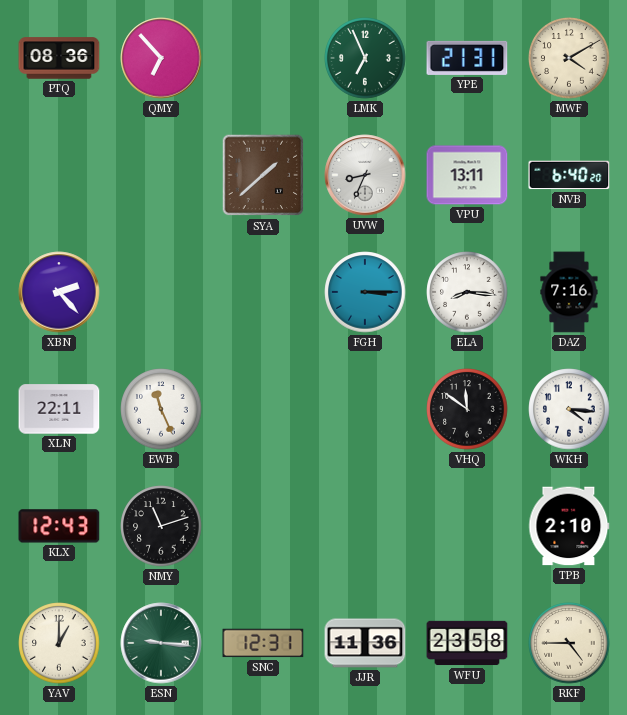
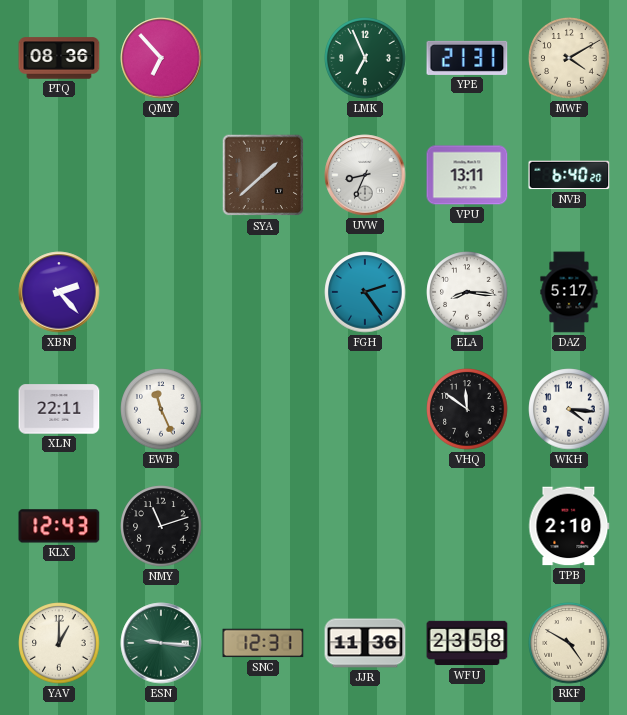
FGH: 3:15 -> 2:24
DAZ: 7:16 -> 5:17
RKF: 4:45 -> 4:50
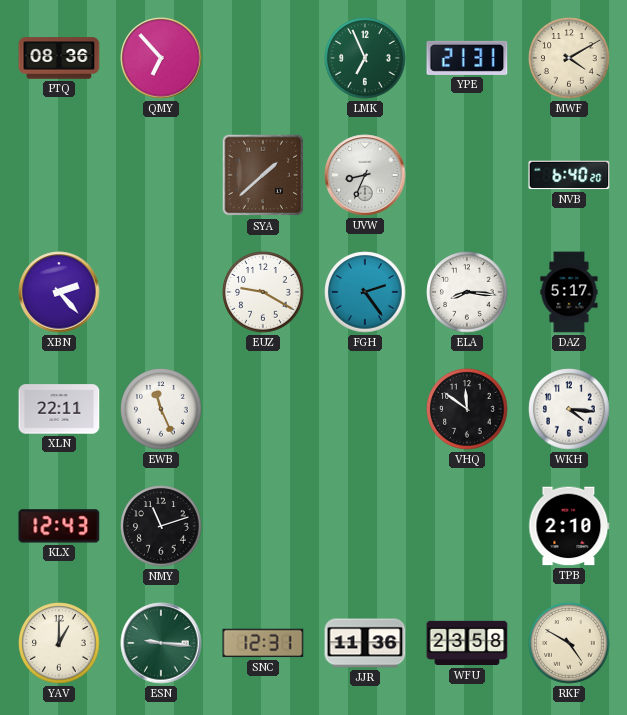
VPU: 13:11 -> none
EUZ: none -> 9:20
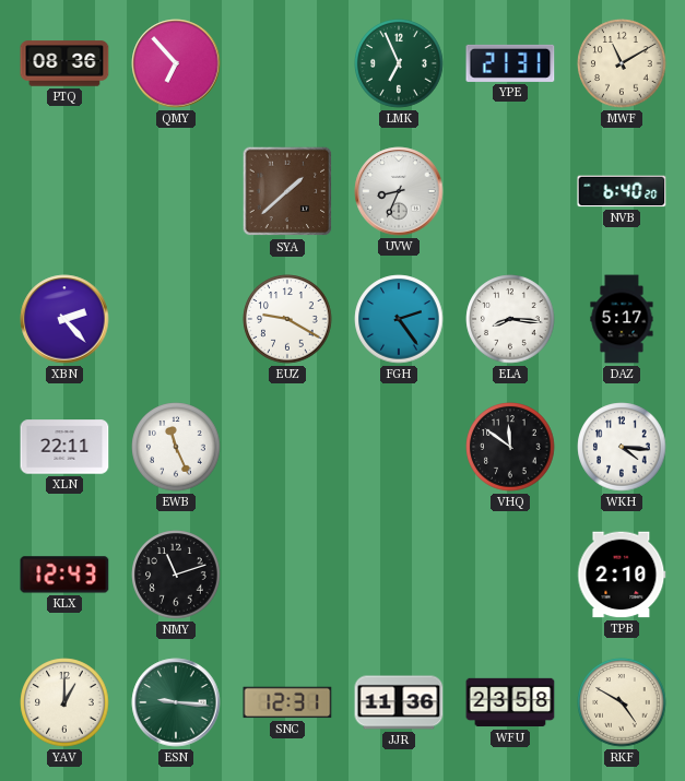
MWF: 4:10 -> 11:10
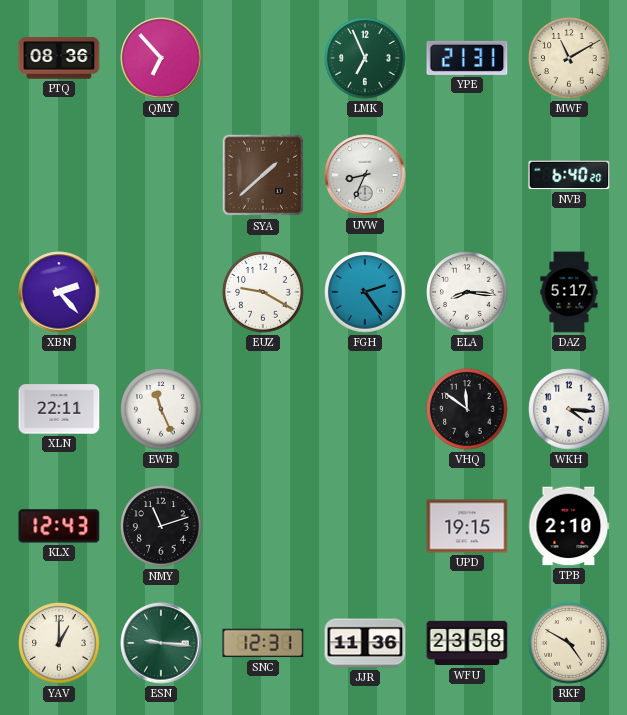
UPD: none -> 19:15
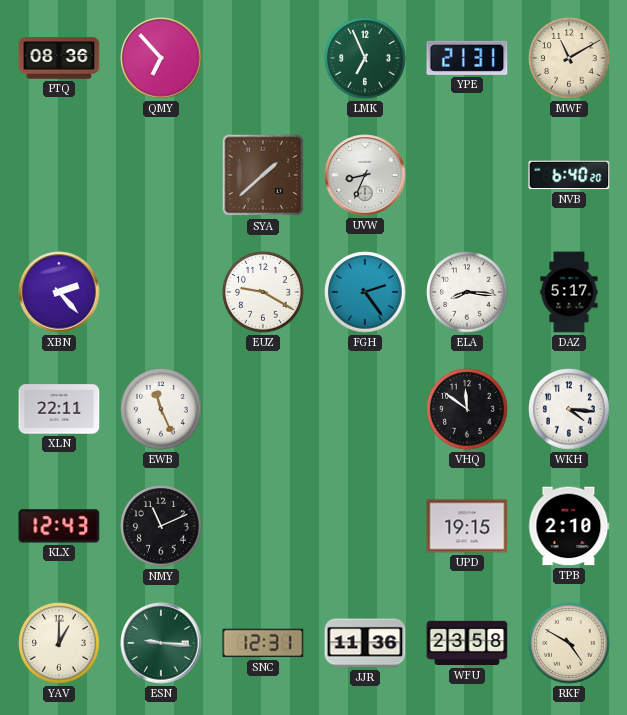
NMY: 11:12 -> 11:11
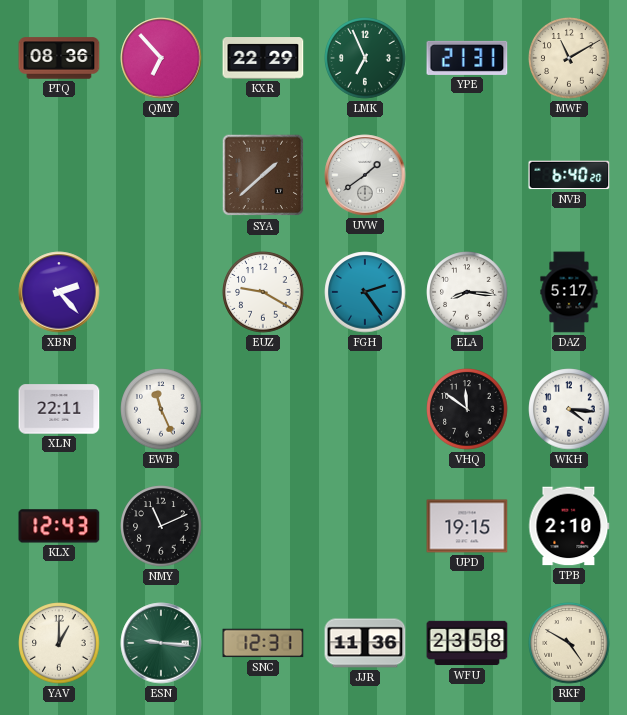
KXR: none -> 22:29
UVW: 8:34 -> 1:39
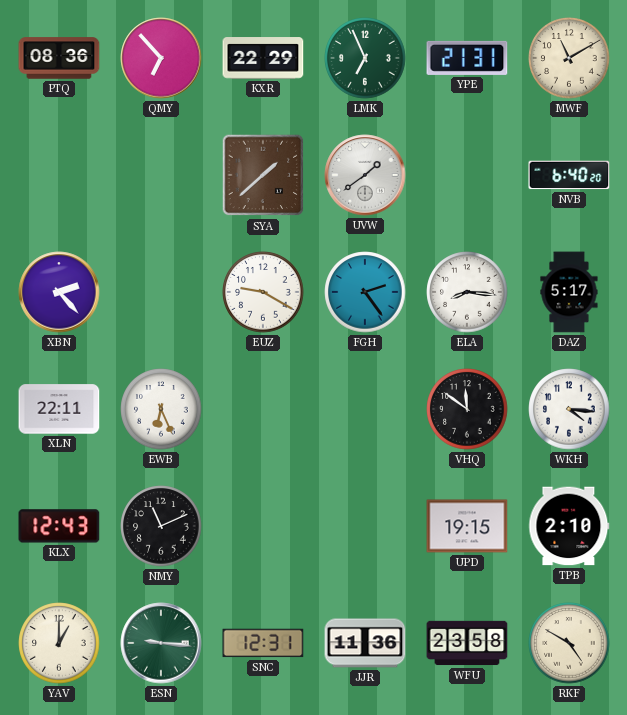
EWB: 11:26 -> 6:26
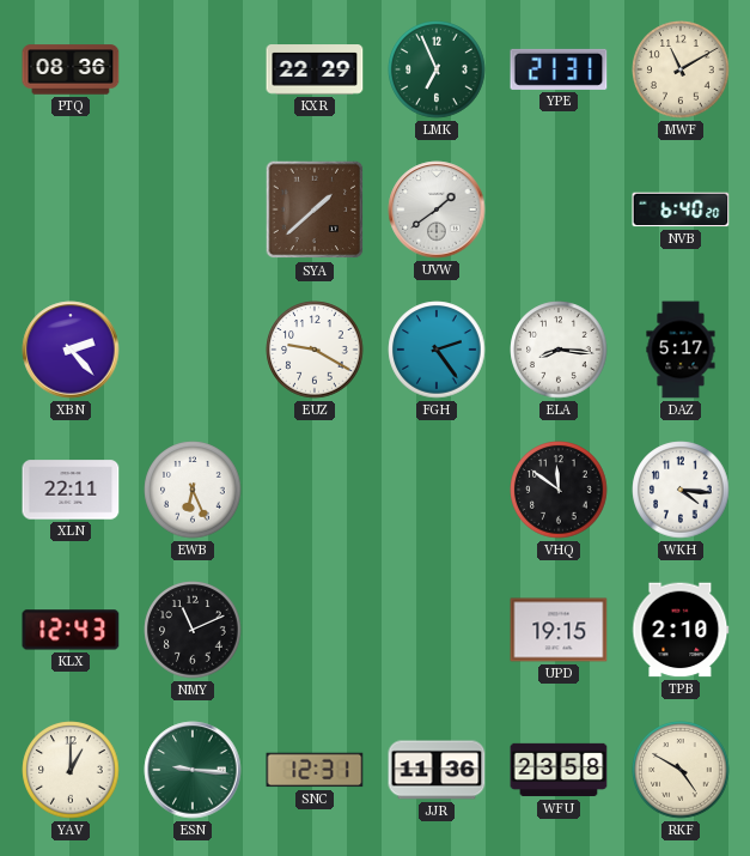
QMY: 6:53 -> none
